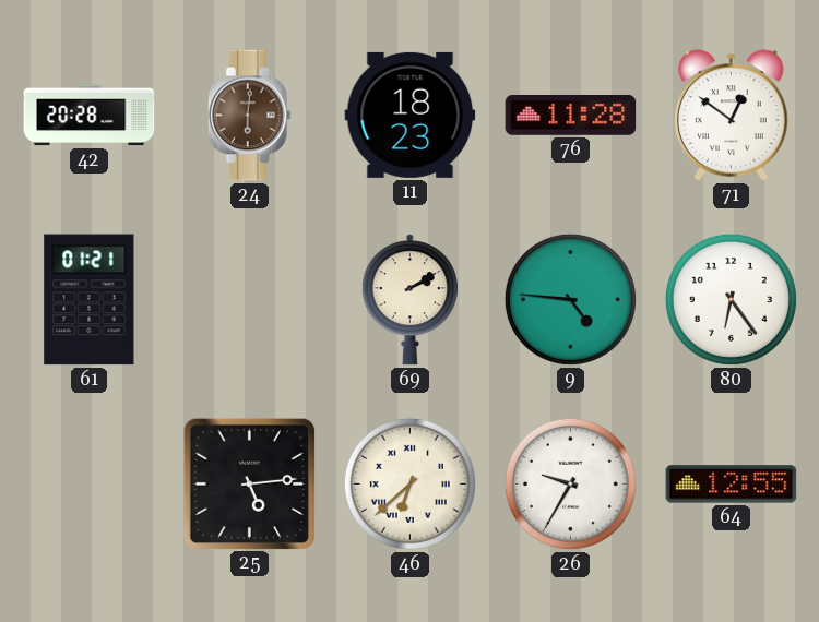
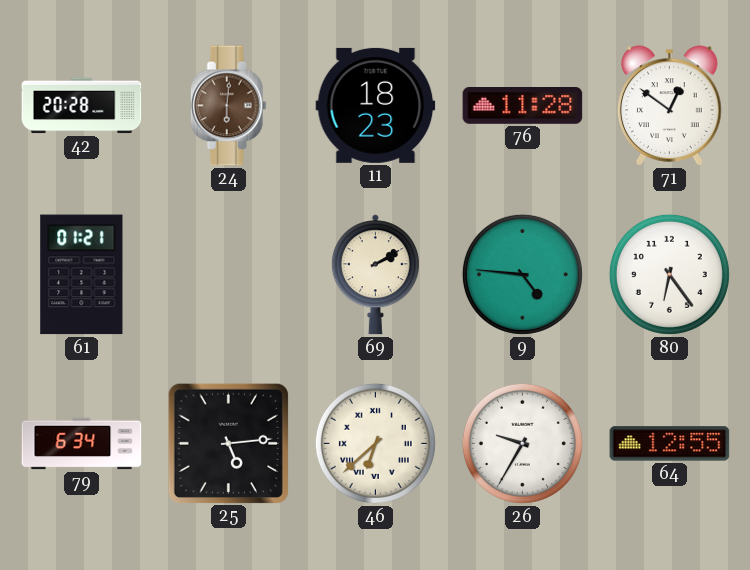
79: none -> 6:34
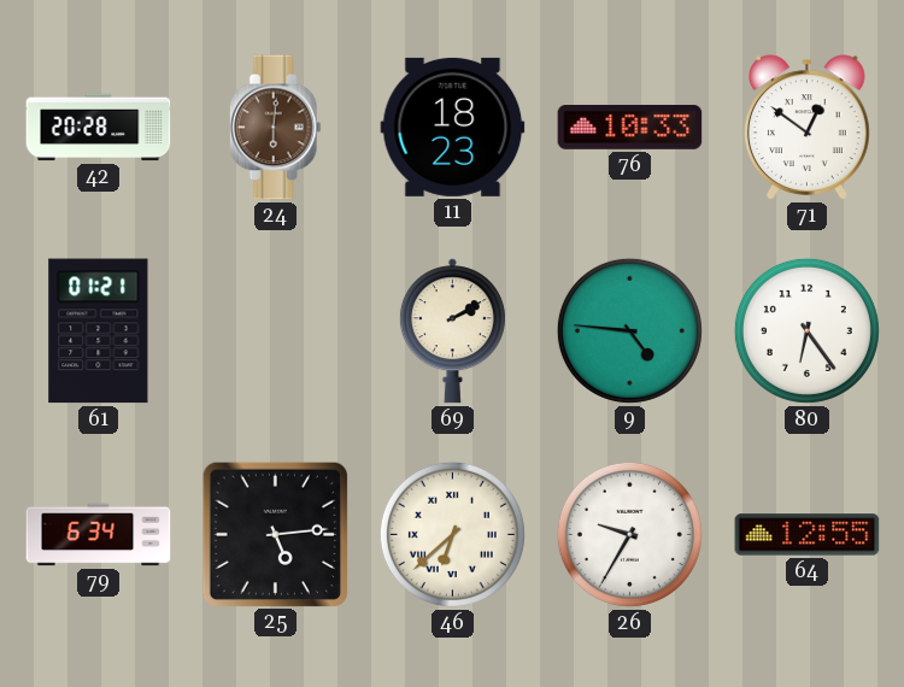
76: 11:28 -> 10:33
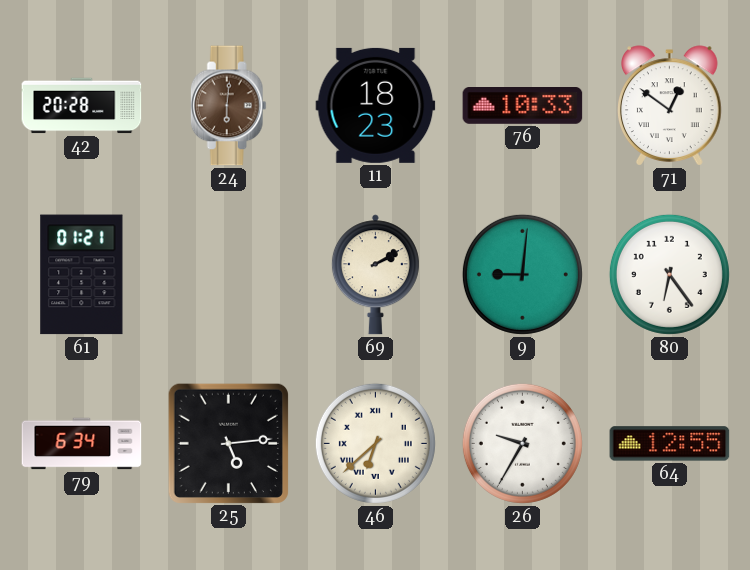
9: 4:46 -> 9:01
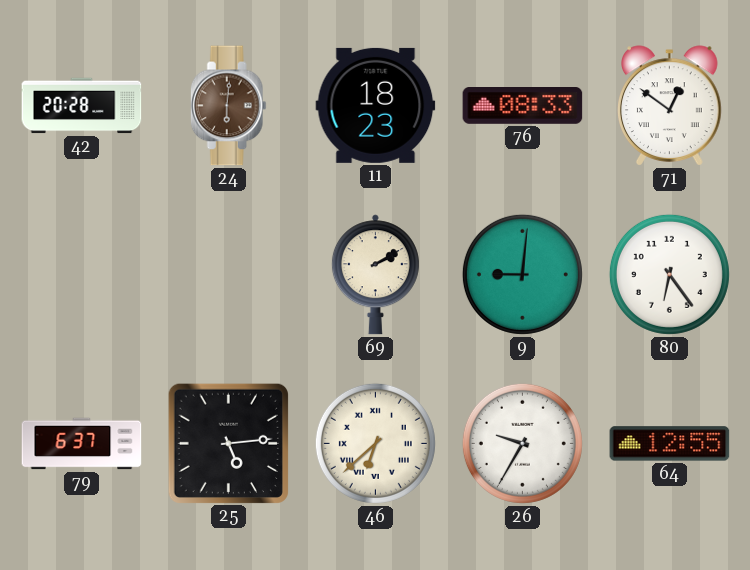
76: 10:33 -> 08:33
61: 01:21 -> none
79: 6:34 -> 6:37
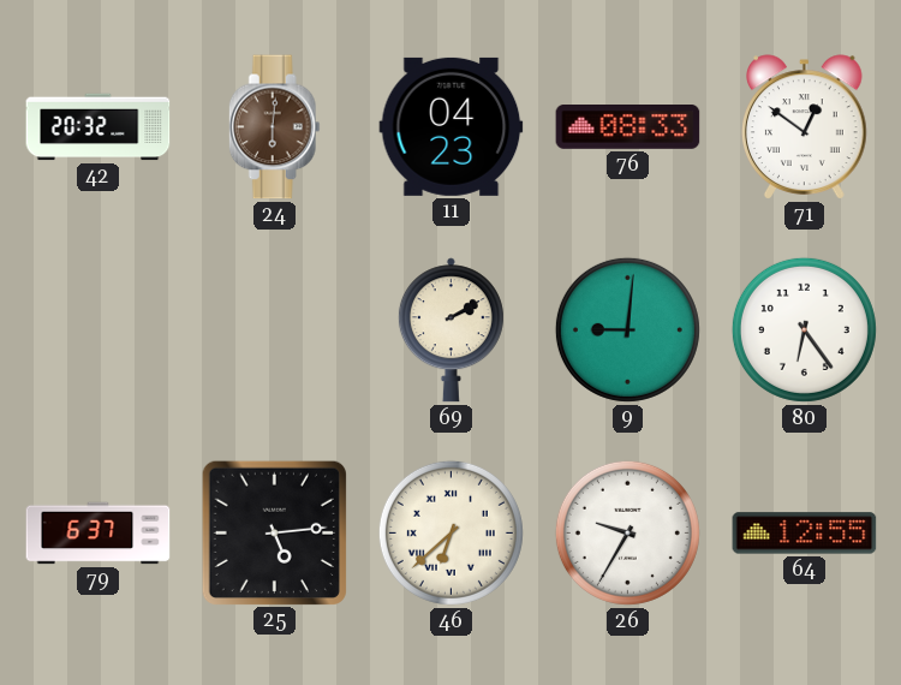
42: 20:28 -> 20:32
11: 18:23 -> 04:23
